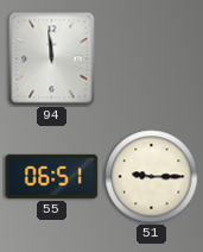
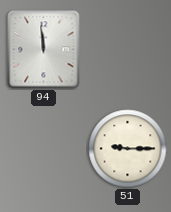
55: 06:51 -> none
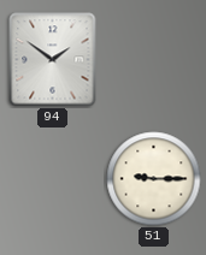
94: 11:59 -> 1:51
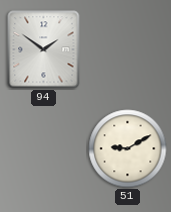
51: 9:15 -> 9:10
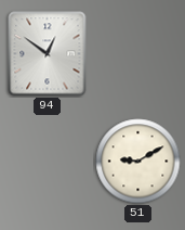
94: 1:51 -> 12:51
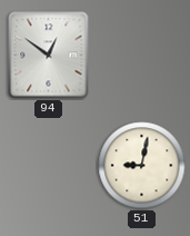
51: 9:10 -> 9:02
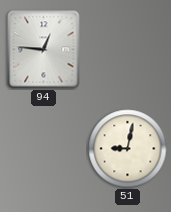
94: 12:51 -> 12:46
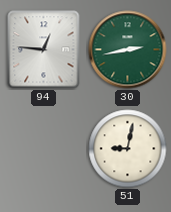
30: none -> 2:43
